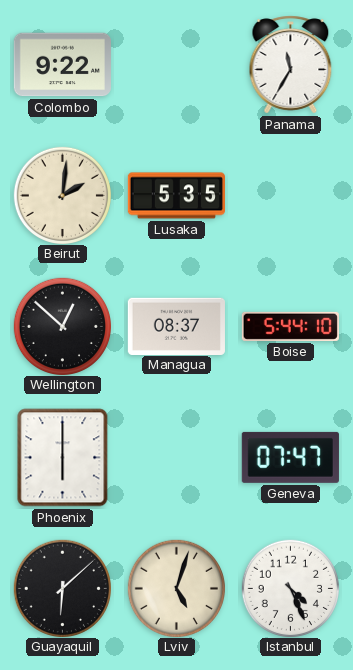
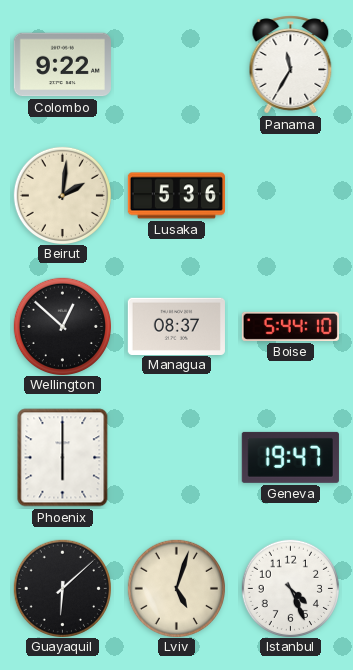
Lusaka: 5:35 -> 5:36
Geneva: 07:47 -> 19:47
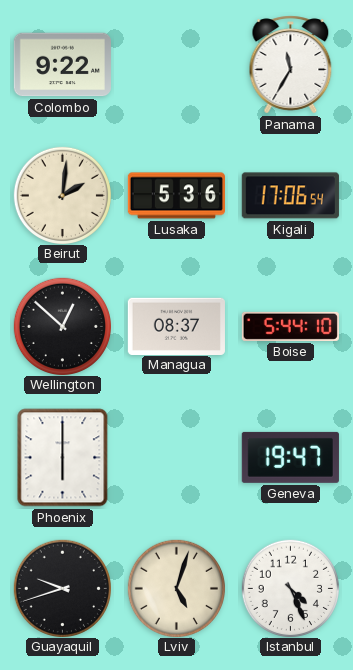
Kigali: none -> 17:06
Guayaquil: 6:08 -> 9:42
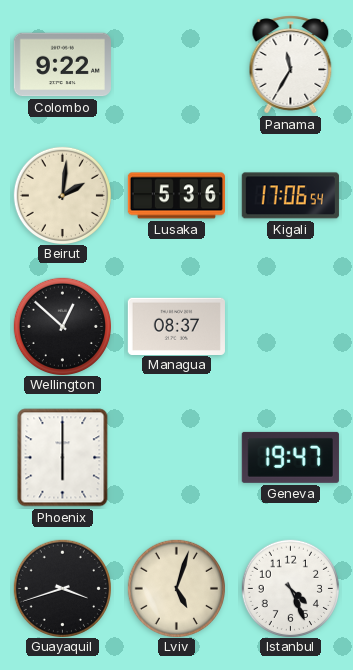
Boise: 5:44 -> none
Guayaquil: 9:42 -> 3:42
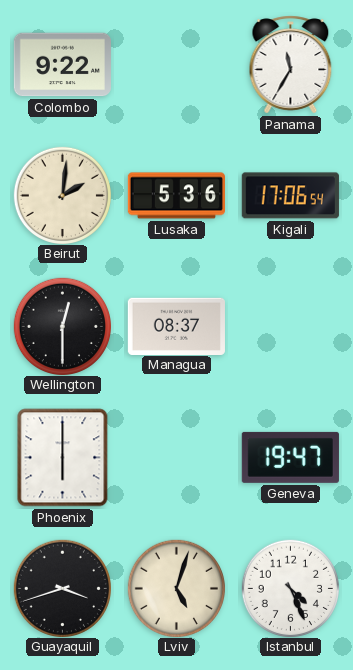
Wellington: 12:52 -> 12:30
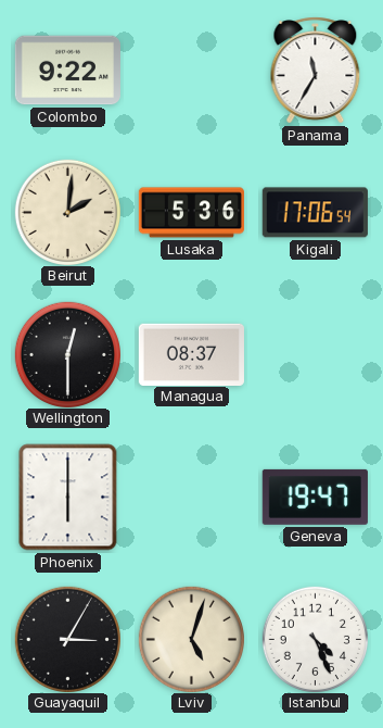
Guayaquil: 3:42 -> 3:05
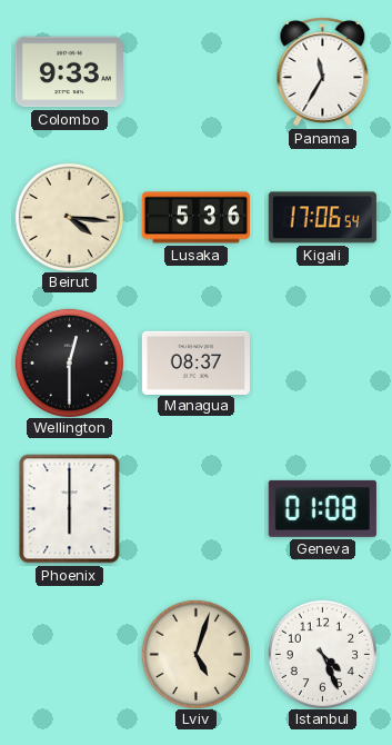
Colombo: 9:22 -> 9:33
Beirut: 2:01 -> 4:16
Geneva: 19:47 -> 01:08
Guayaquil: 3:05 -> none
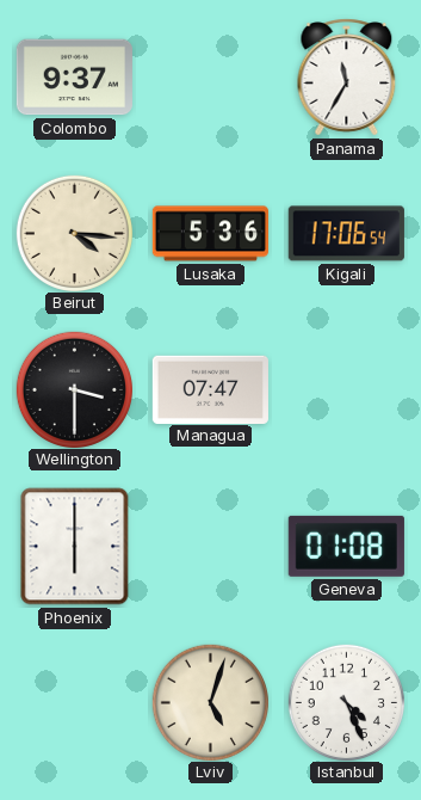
Colombo: 9:33 -> 9:37
Wellington: 12:30 -> 3:30
Managua: 08:37 -> 07:47
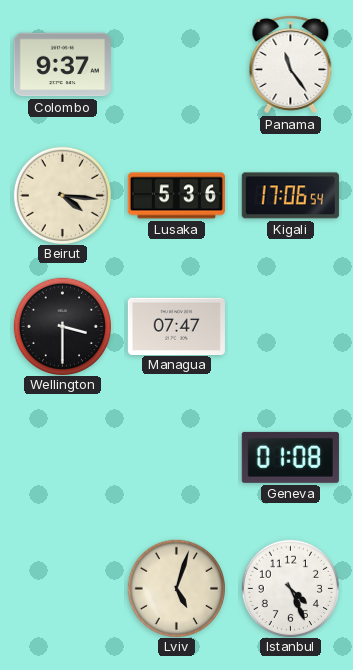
Panama: 11:35 -> 11:24
Phoenix: 6:00 -> none
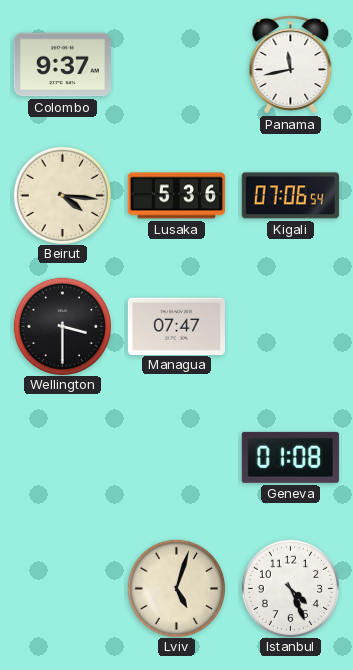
Panama: 11:24 -> 11:43
Kigali: 17:06 -> 07:06
